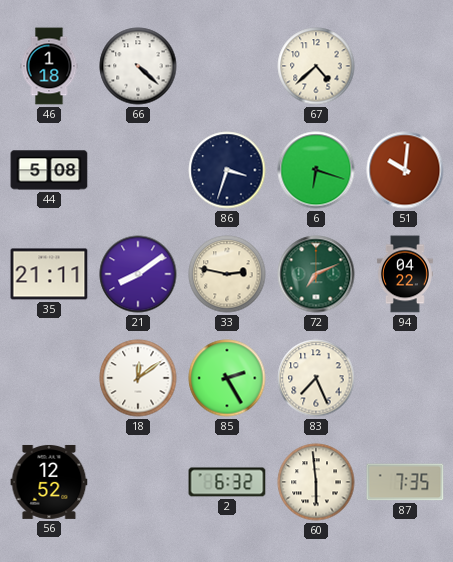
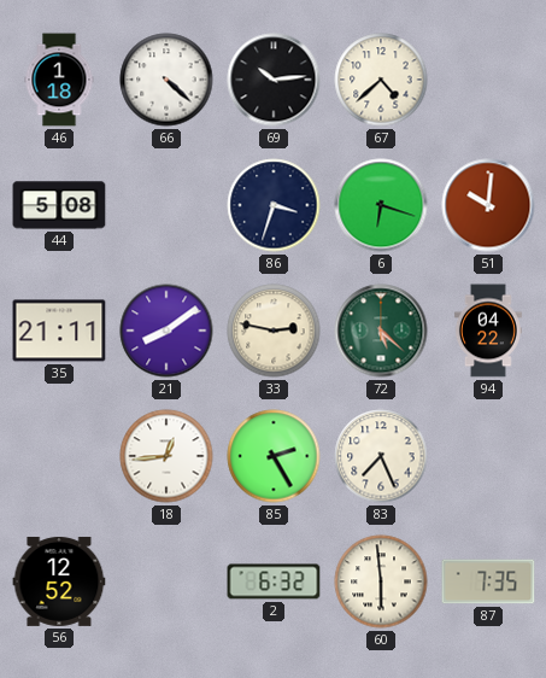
69: none -> 10:14
72: 7:11 -> 5:22
18: 12:09 -> 12:44
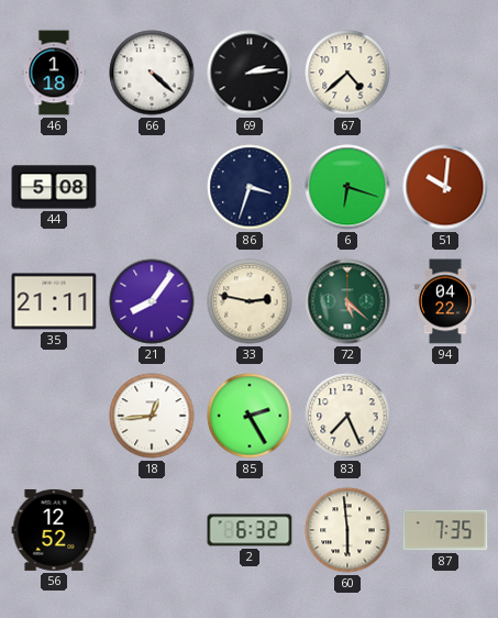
69: 10:14 -> 2:14
21: 8:09 -> 8:06
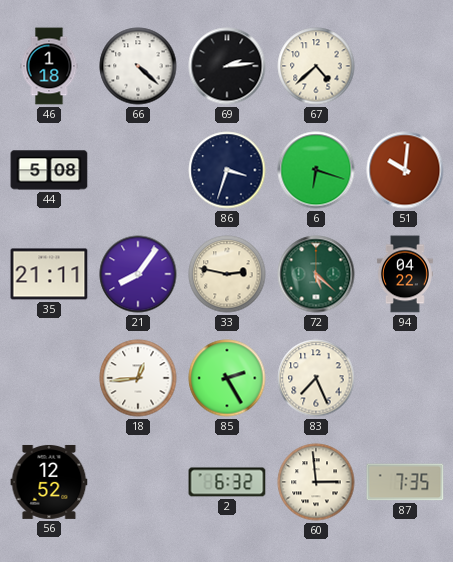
60: 5:59 -> 2:59
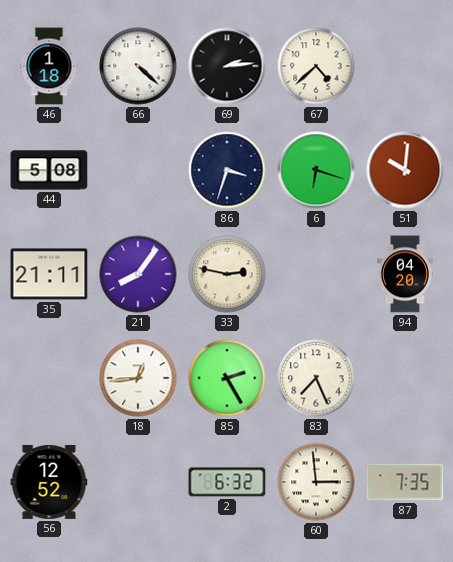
72: 5:22 -> none
94: 04:22 -> 04:20
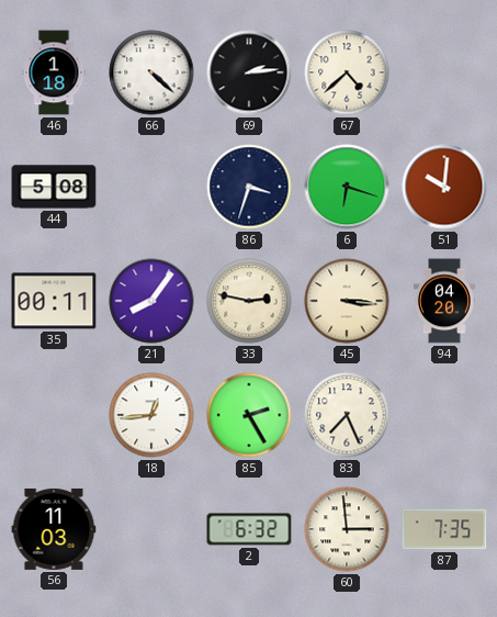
35: 21:11 -> 00:11
45: none -> 3:16
56: 12:52 -> 11:03
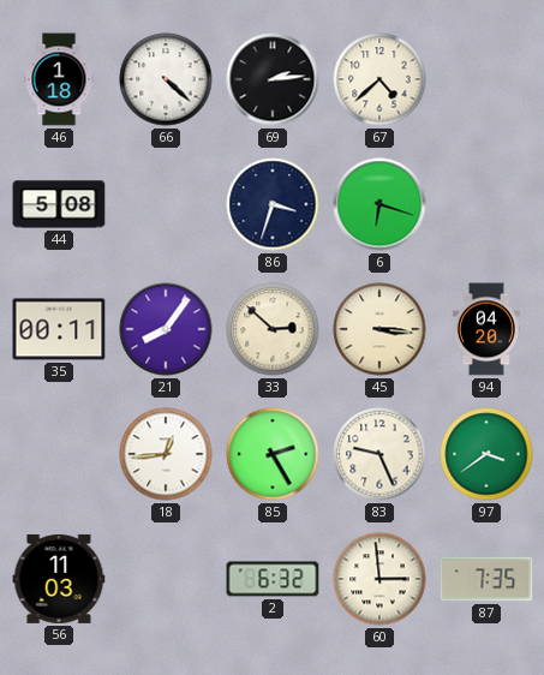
51: 10:01 -> none
33: 2:47 -> 2:52
83: 7:26 -> 9:26
97: none -> 3:39
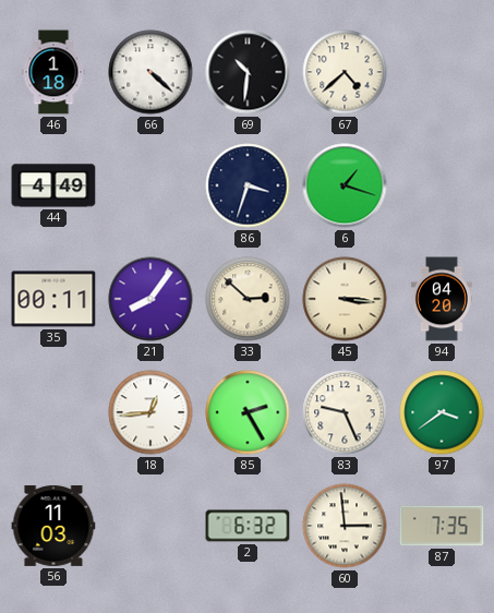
69: 2:14 -> 10:31
44: 5:08 -> 4:49
6: 6:18 -> 1:18
